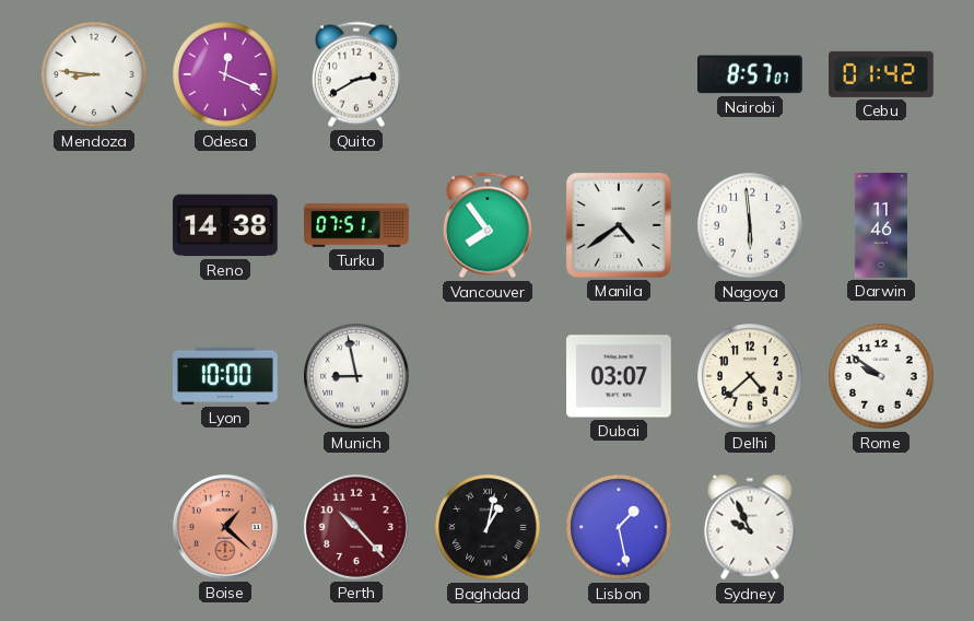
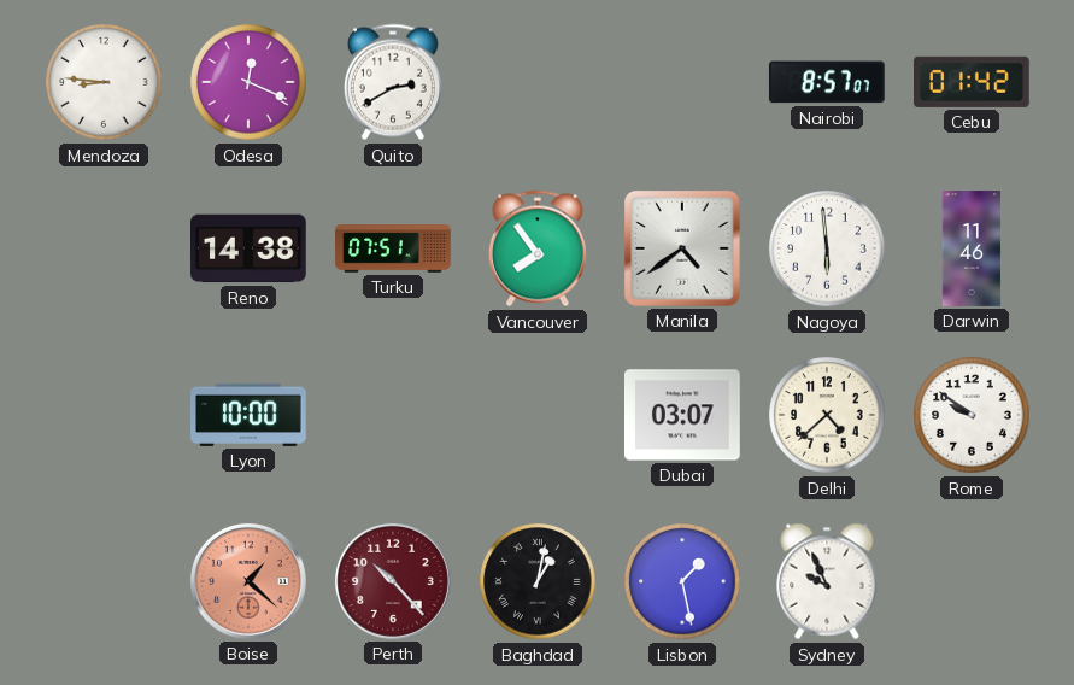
Munich: 8:58 -> none
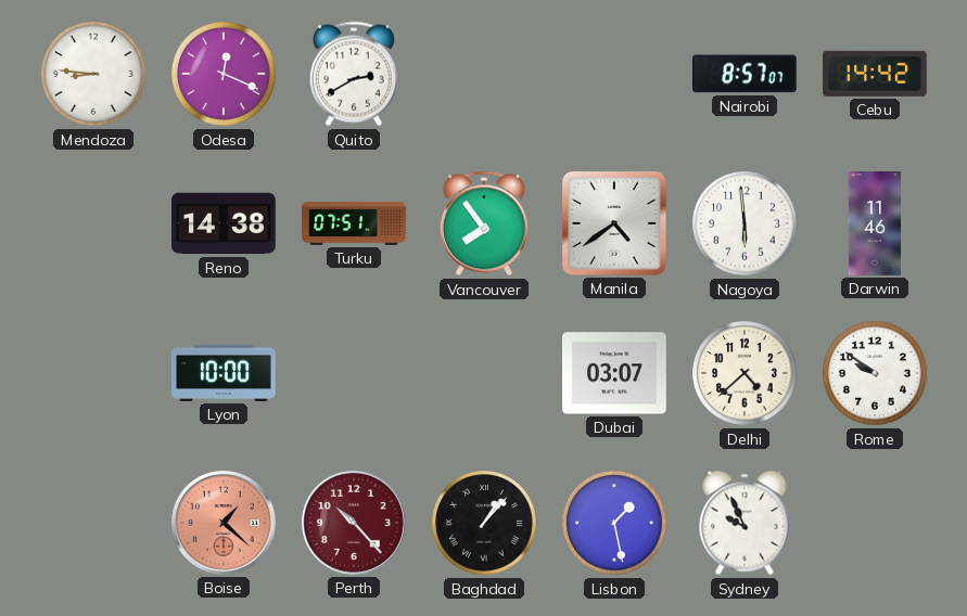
Cebu: 01:42 -> 14:42
Baghdad: 1:02 -> 1:07
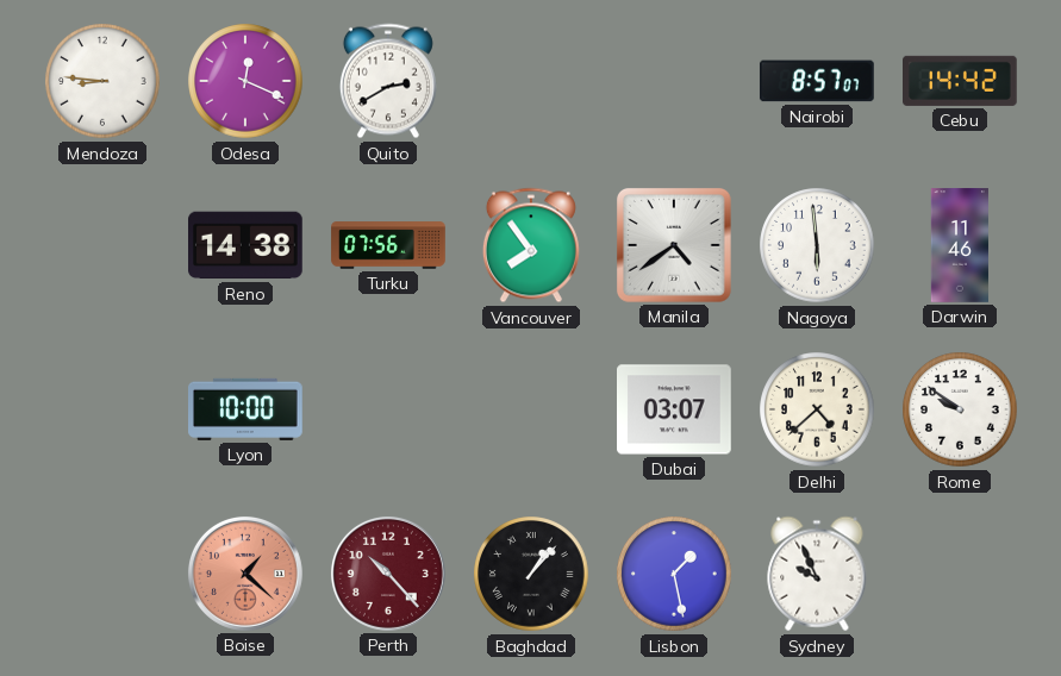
Turku: 07:51 -> 07:56
